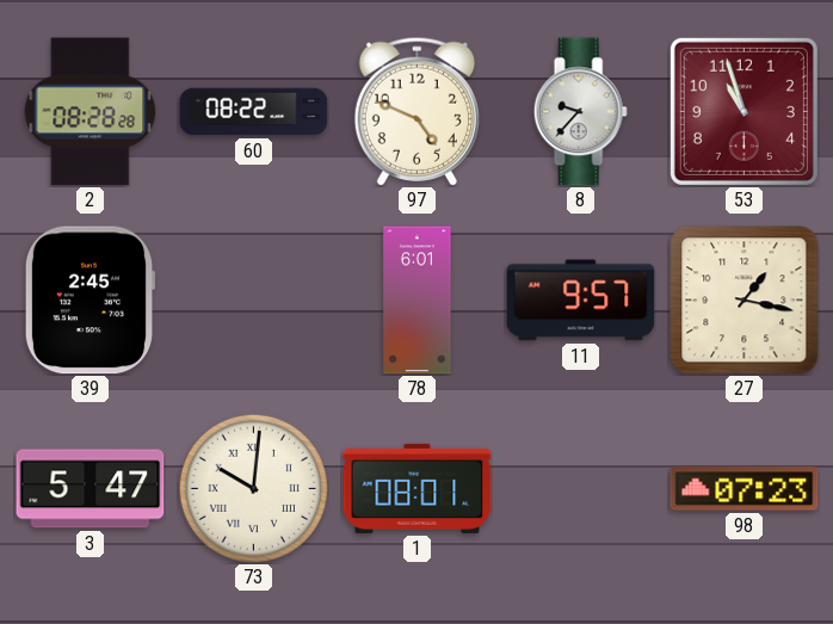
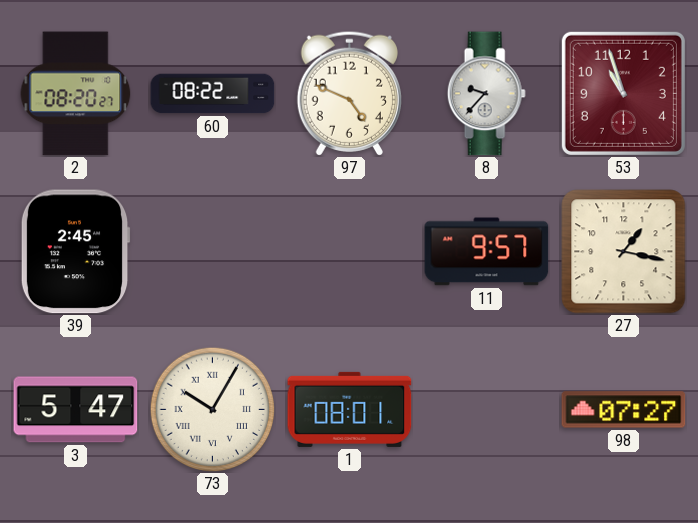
2: 08:28 -> 08:20
78: 6:01 -> none
73: 10:01 -> 10:05
98: 07:23 -> 07:27
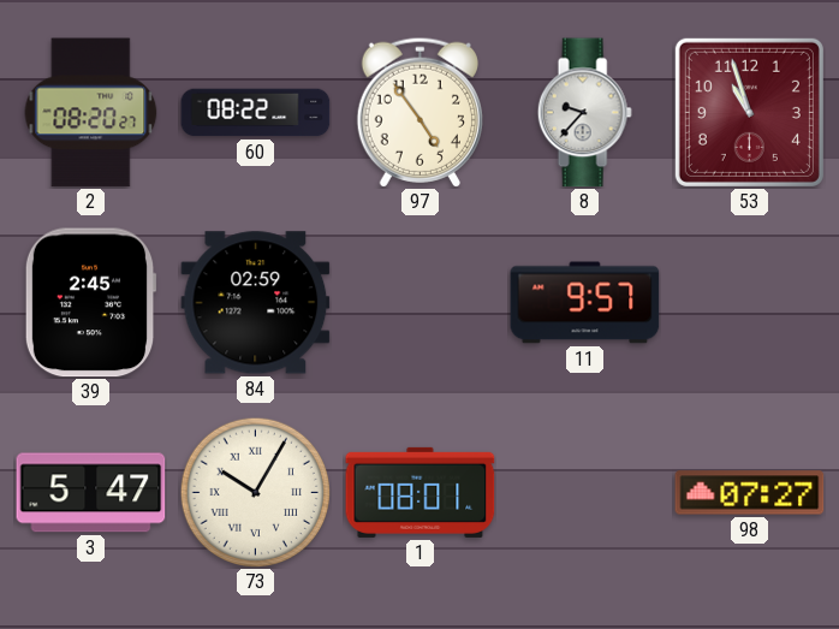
97: 4:49 -> 4:54
84: none -> 02:59
27: 1:17 -> none
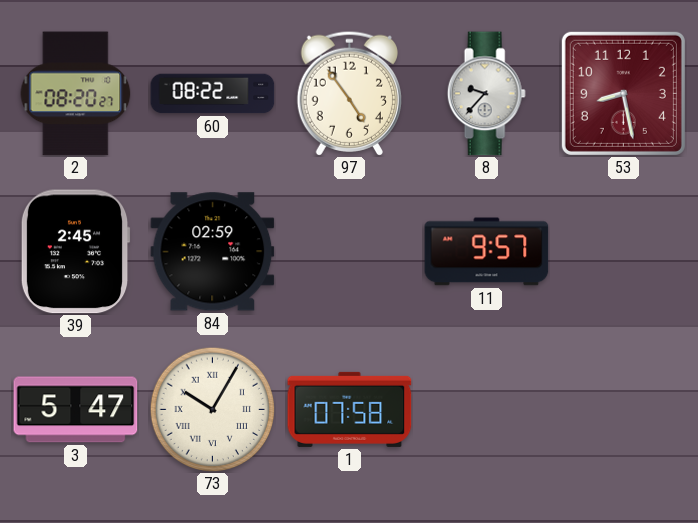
53: 10:57 -> 8:28
1: 08:01 -> 07:58
98: 07:27 -> none
